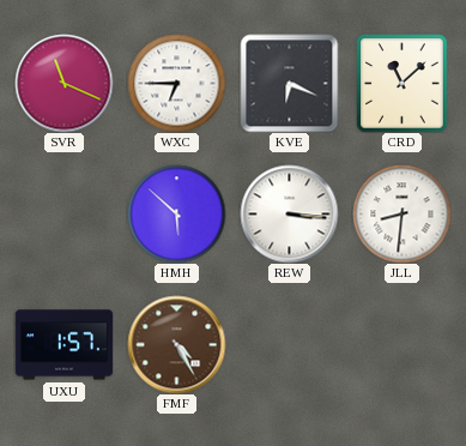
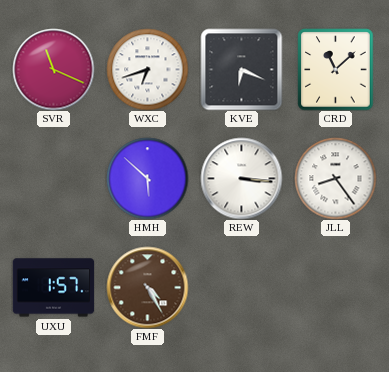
WXC: 6:45 -> 6:42
JLL: 8:31 -> 8:24
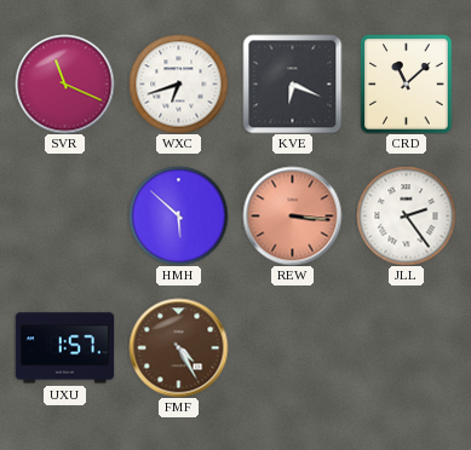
REW dial: white -> salmon
JLL: 8:24 -> 2:24
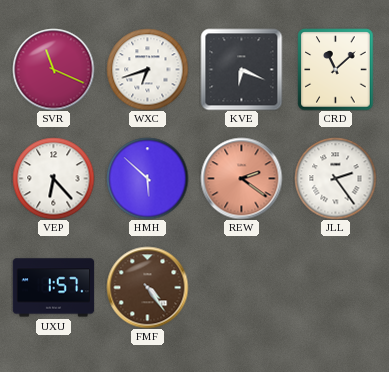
VEP: none -> 6:23
REW: 3:16 -> 2:21
FMF: 4:25 -> 4:24
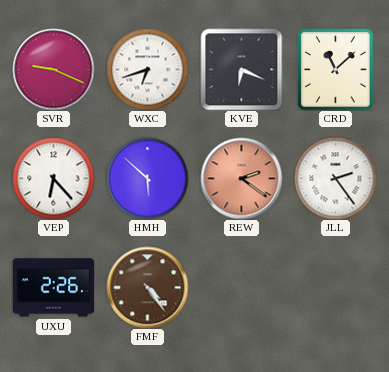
SVR: 11:19 -> 9:19
UXU: 1:57 -> 2:26
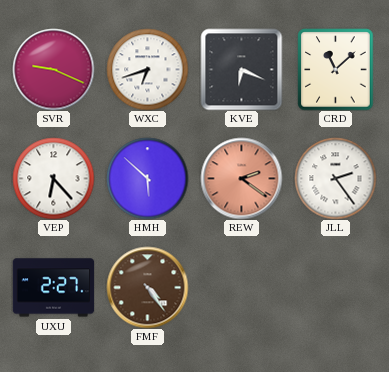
UXU: 2:26 -> 2:27
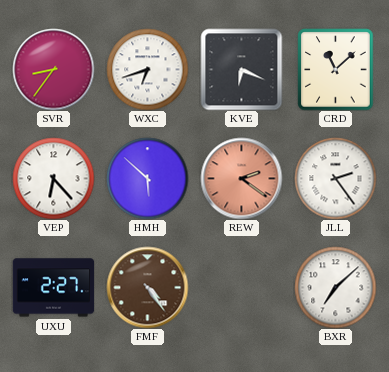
SVR: 9:19 -> 8:36
BXR: none -> 7:08
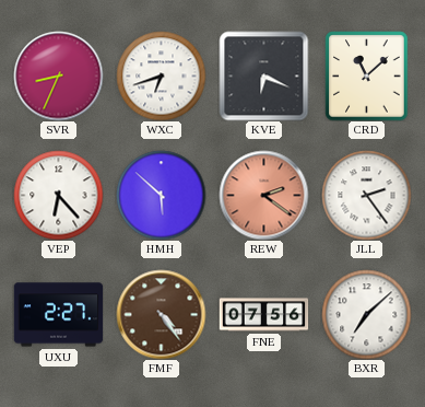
SVR: 8:36 -> 8:34
FNE: none -> 07:56
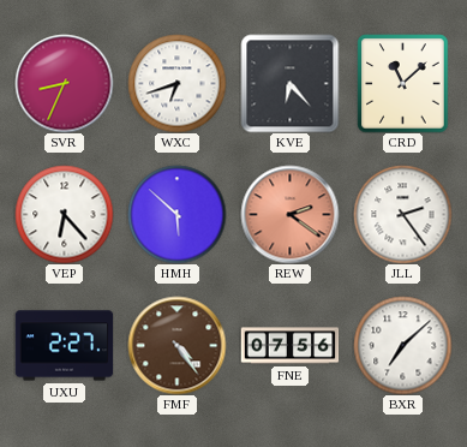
KVE: 6:19 -> 6:23
